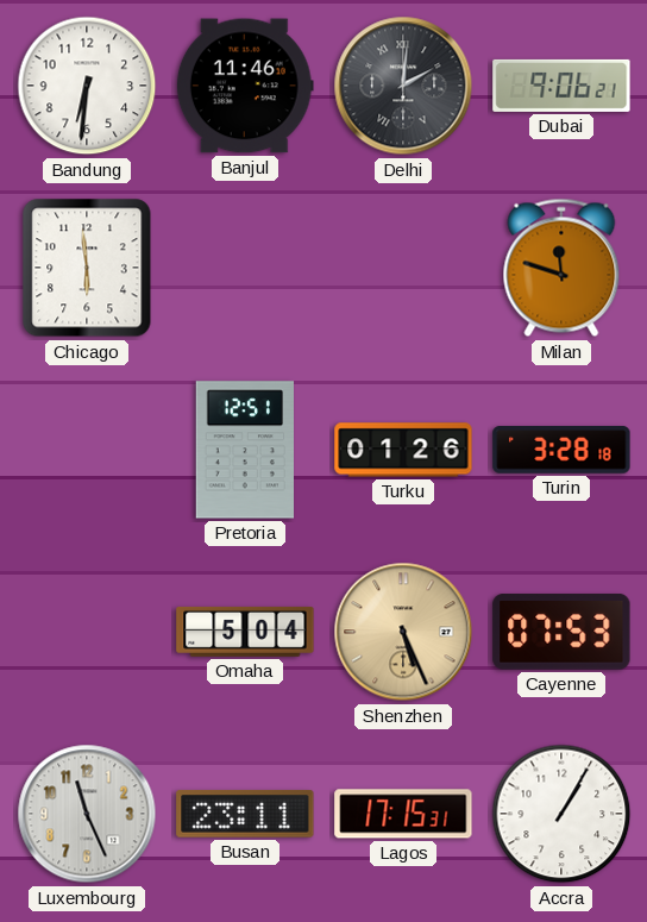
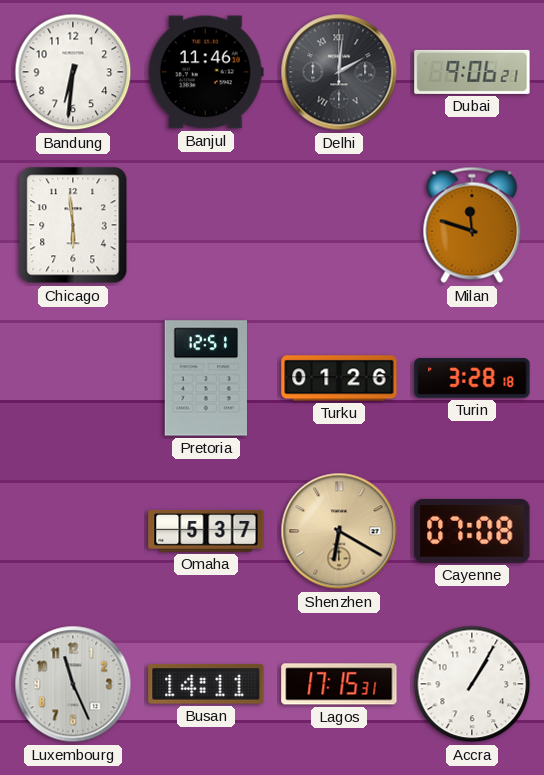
Omaha: 5:04 -> 5:37
Shenzhen: 5:26 -> 6:20
Cayenne: 07:53 -> 07:08
Busan: 23:11 -> 14:11
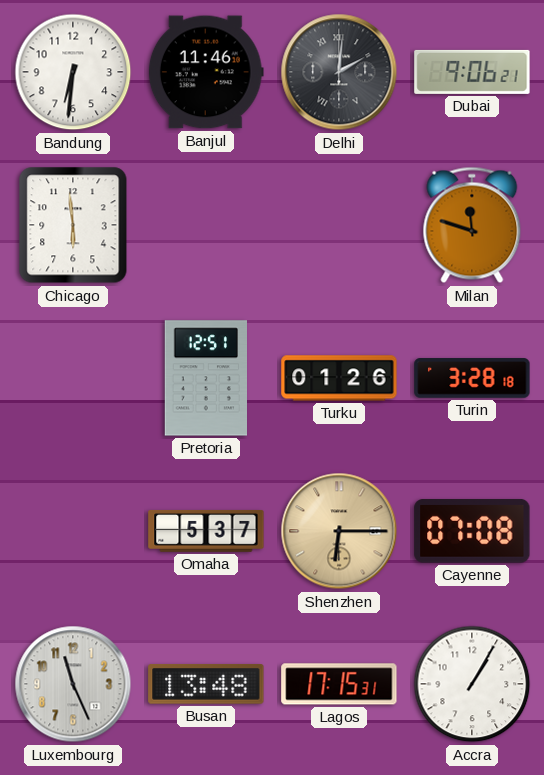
Shenzhen: 6:20 -> 6:15
Busan: 14:11 -> 13:48
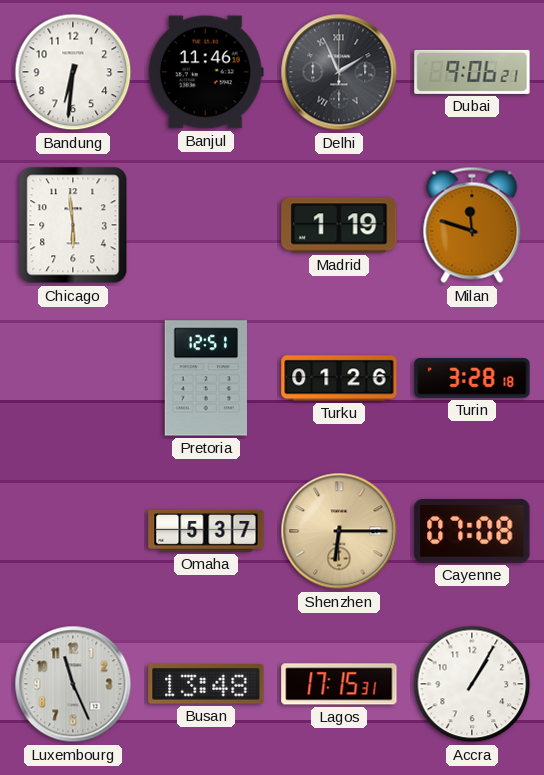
Delhi: 2:01 -> 1:56
Madrid: none -> 1:19
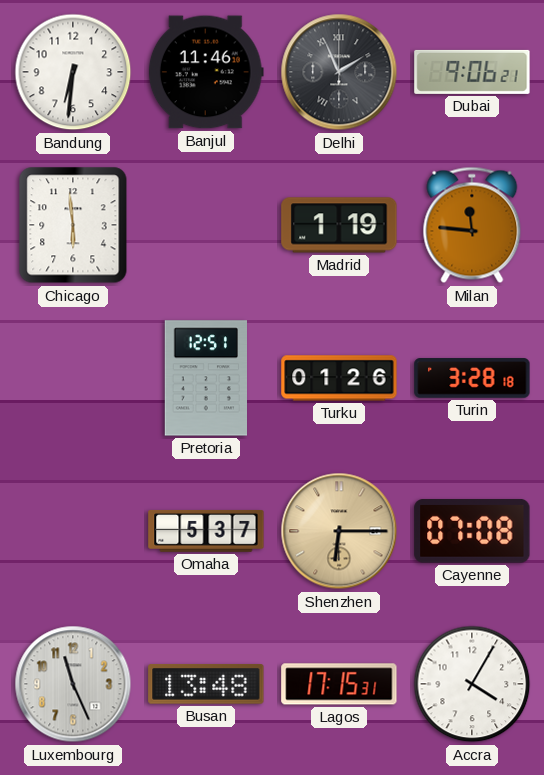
Milan: 11:48 -> 11:46
Accra: 1:05 -> 4:05
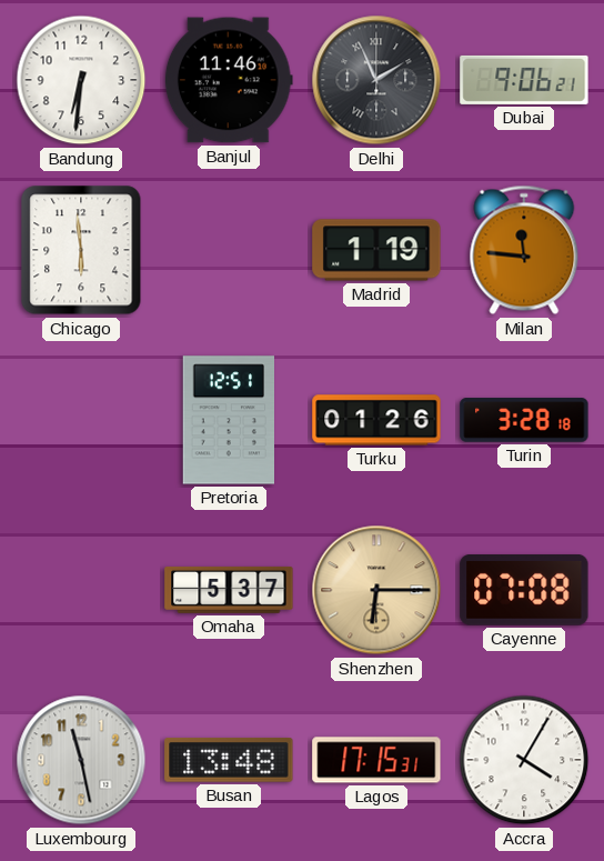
Luxembourg: 11:26 -> 11:28
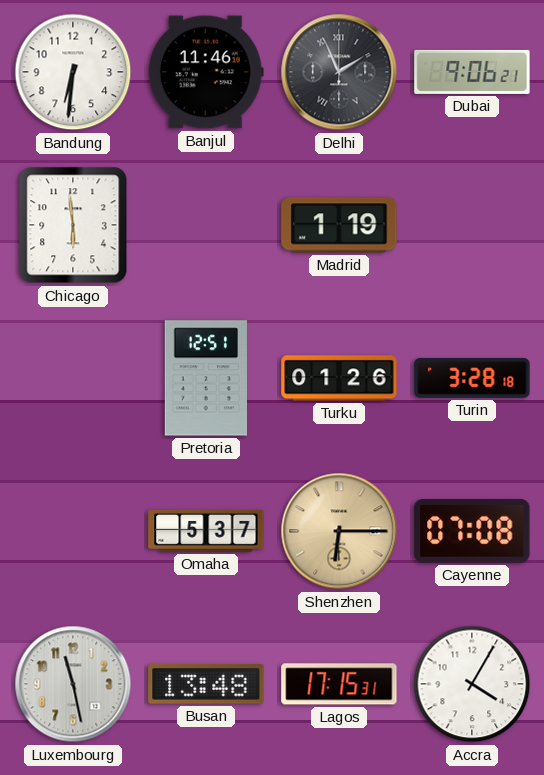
Milan: 11:46 -> none
